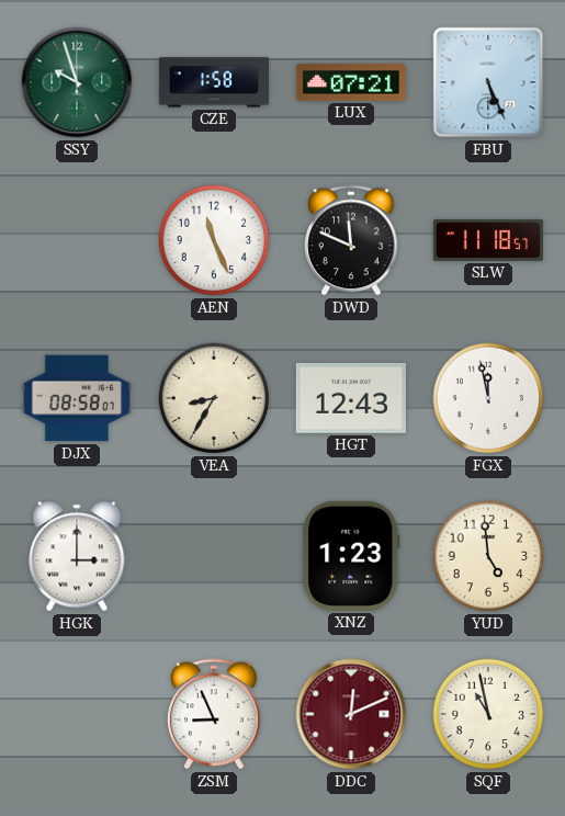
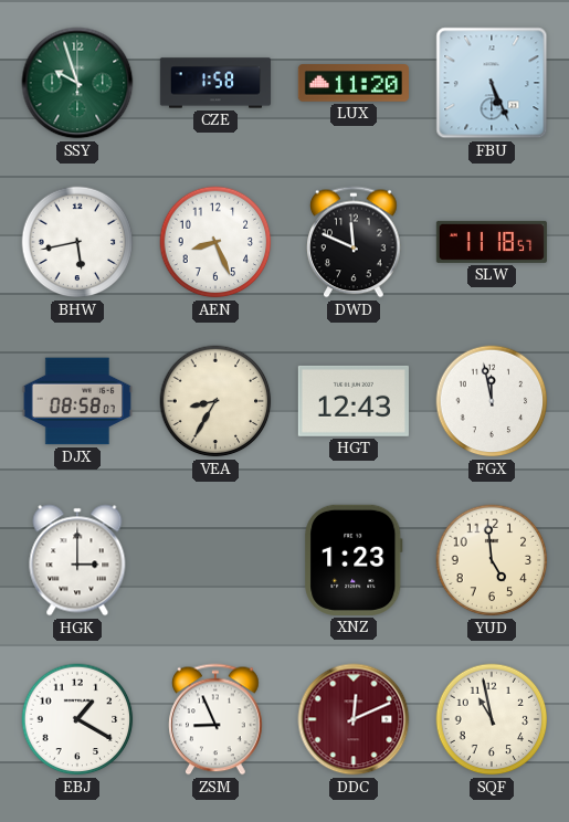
LUX: 07:21 -> 11:20
BHW: none -> 5:43
AEN: 11:26 -> 8:26
EBJ: none -> 1:20
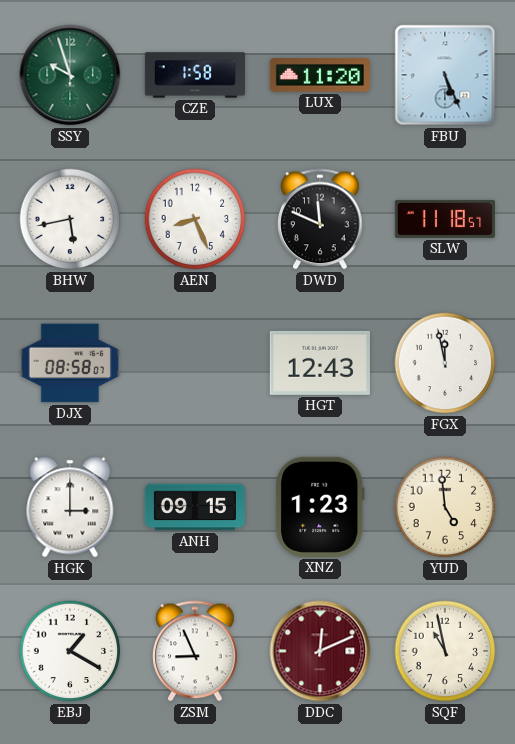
VEA: 8:35 -> none
ANH: none -> 09:15
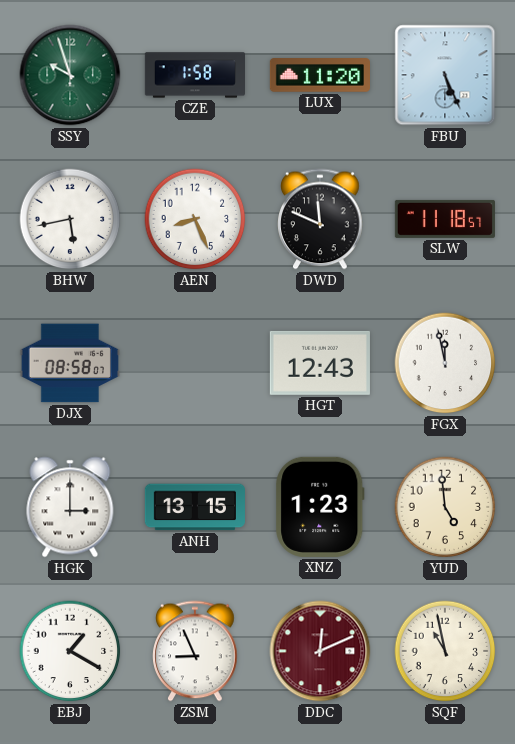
ANH: 09:15 -> 13:15
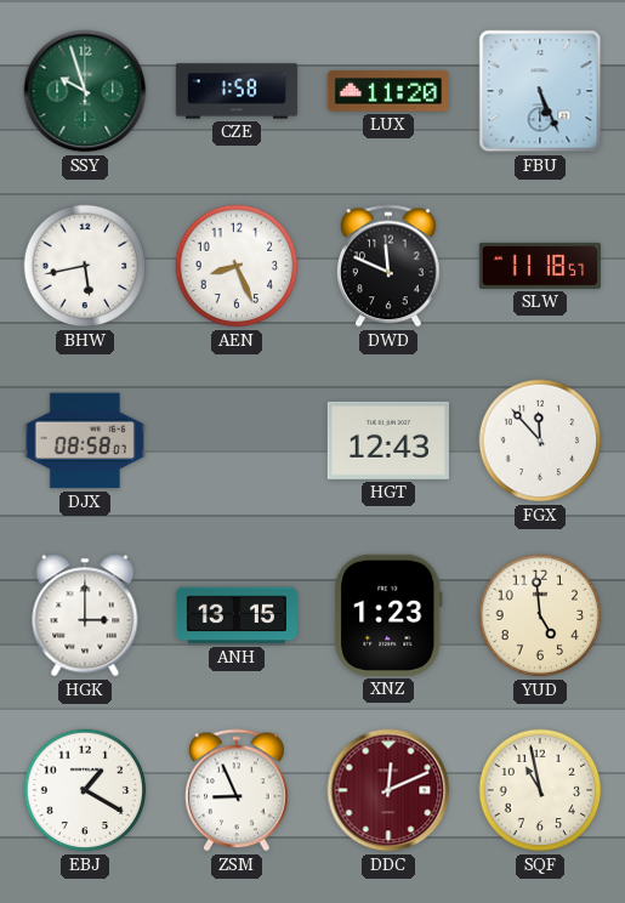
FGX: 11:58 -> 11:53
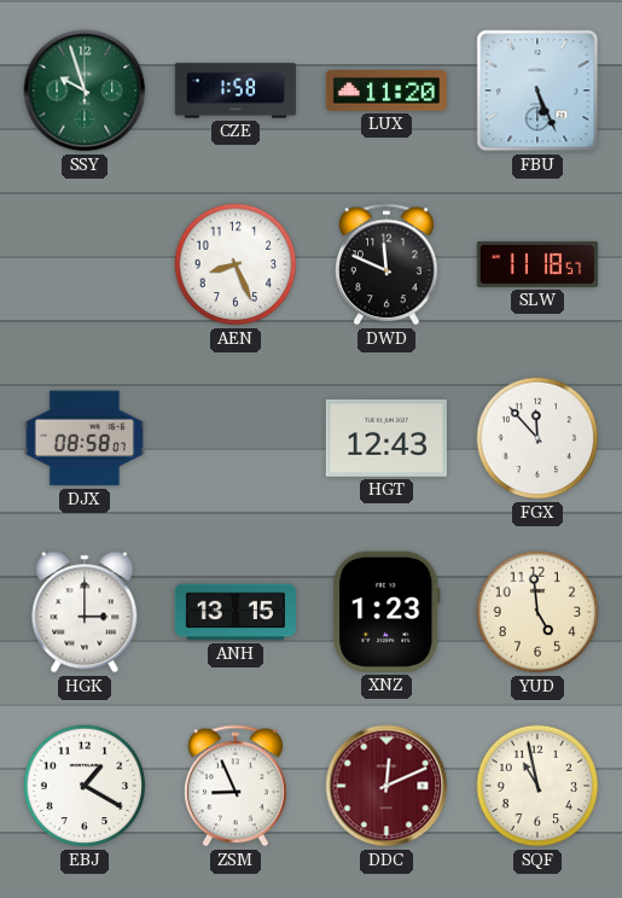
BHW: 5:43 -> none
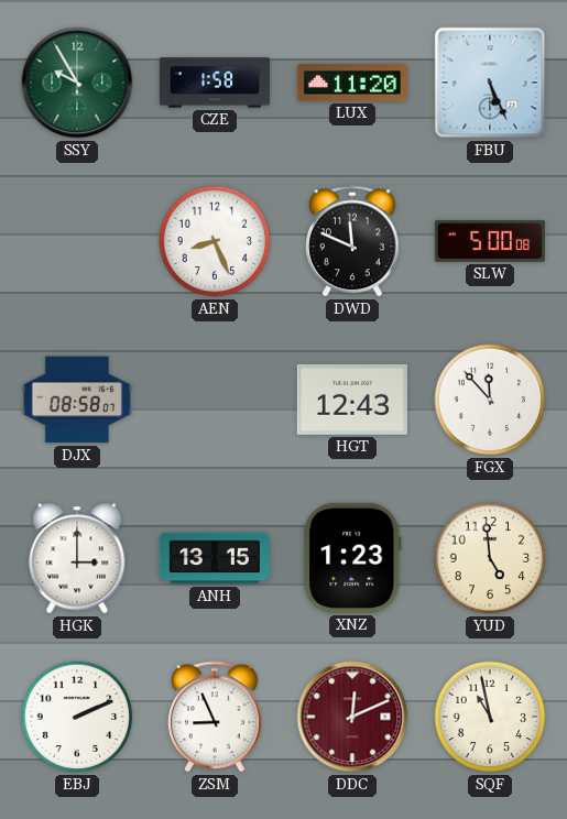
SSY: 9:57 -> 9:55
SLW: 11:18 -> 5:00
EBJ: 1:20 -> 2:11
